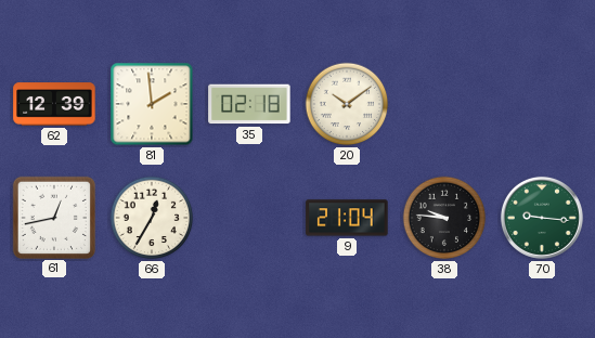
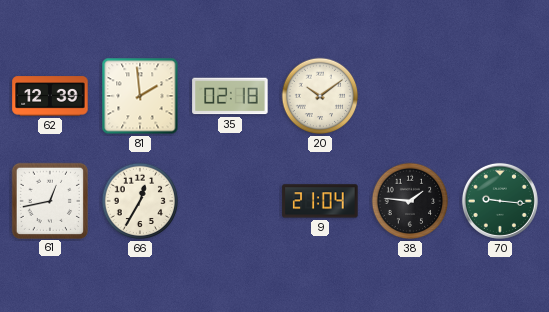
38: 9:46 -> 1:46
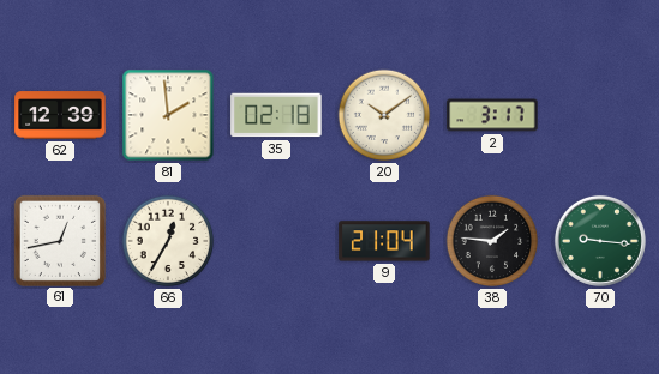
2: none -> 3:17
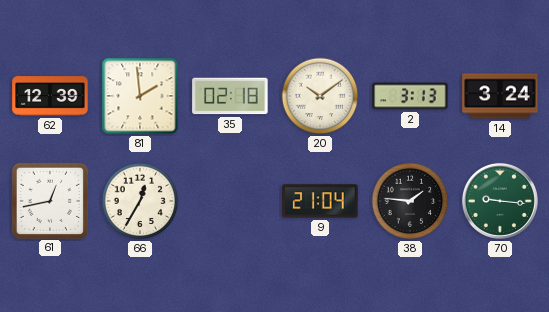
2: 3:17 -> 3:13
14: none -> 3:24
